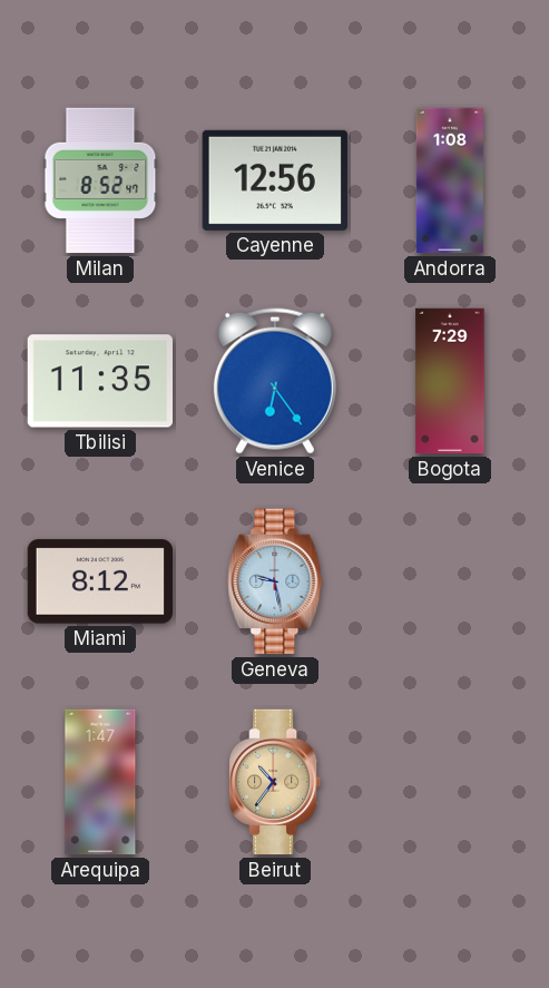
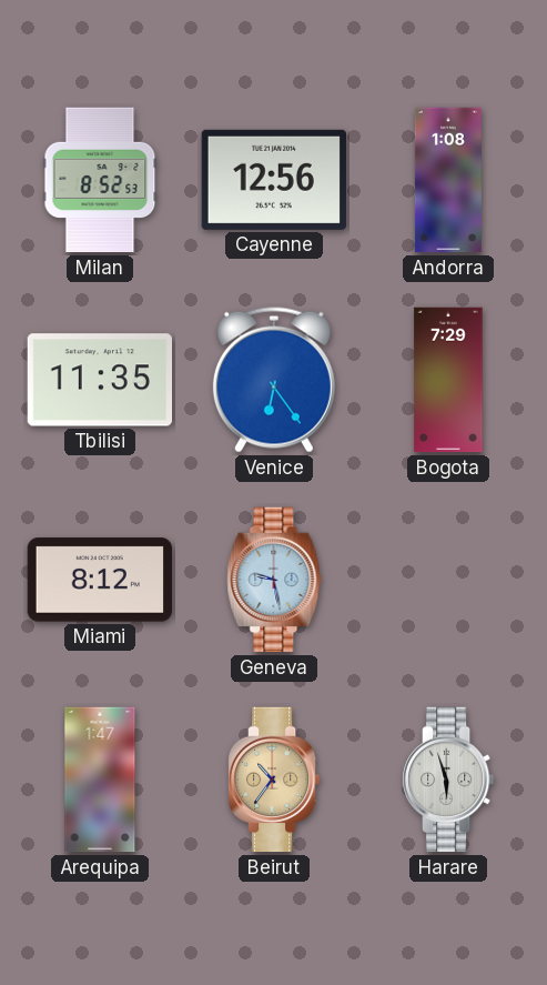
Milan: 8:52:47 -> 8:52:53
Harare: none -> 5:57
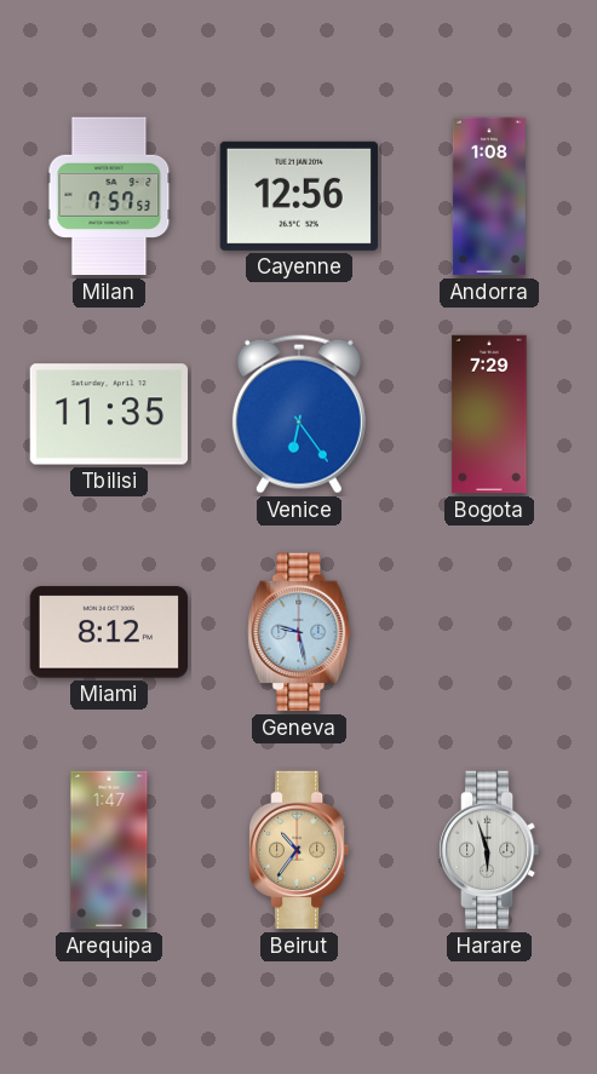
Milan: 8:52 -> 7:57
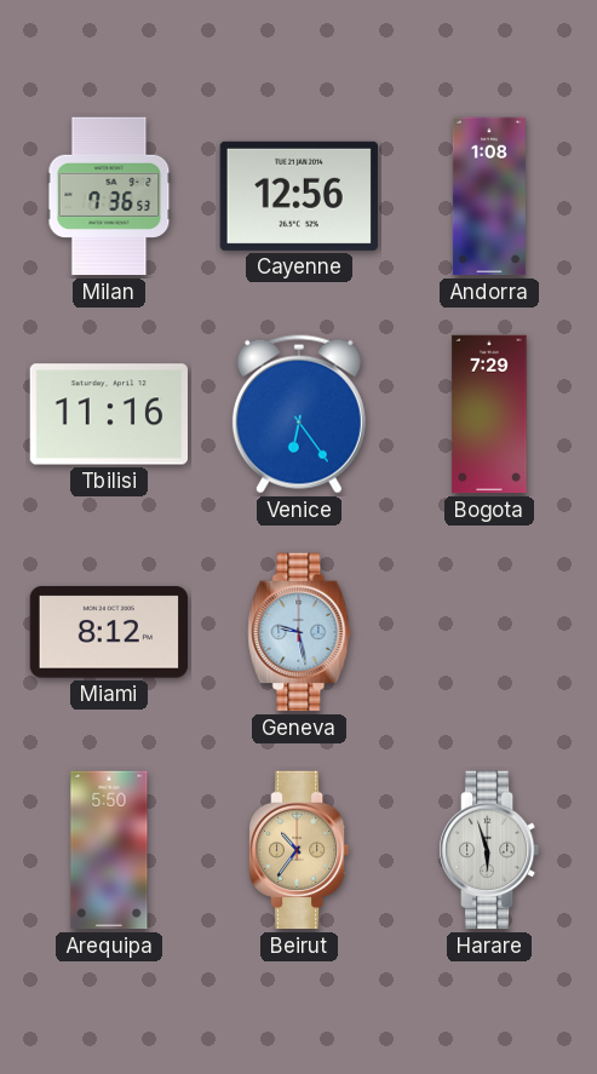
Milan: 7:57 -> 7:36
Tbilisi: 11:35 -> 11:16
Arequipa: 1:47 -> 5:50
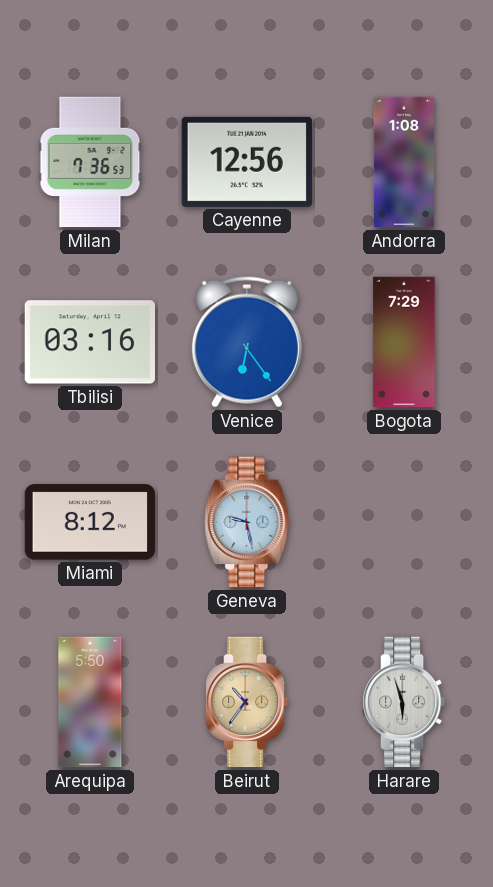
Tbilisi: 11:16 -> 03:16
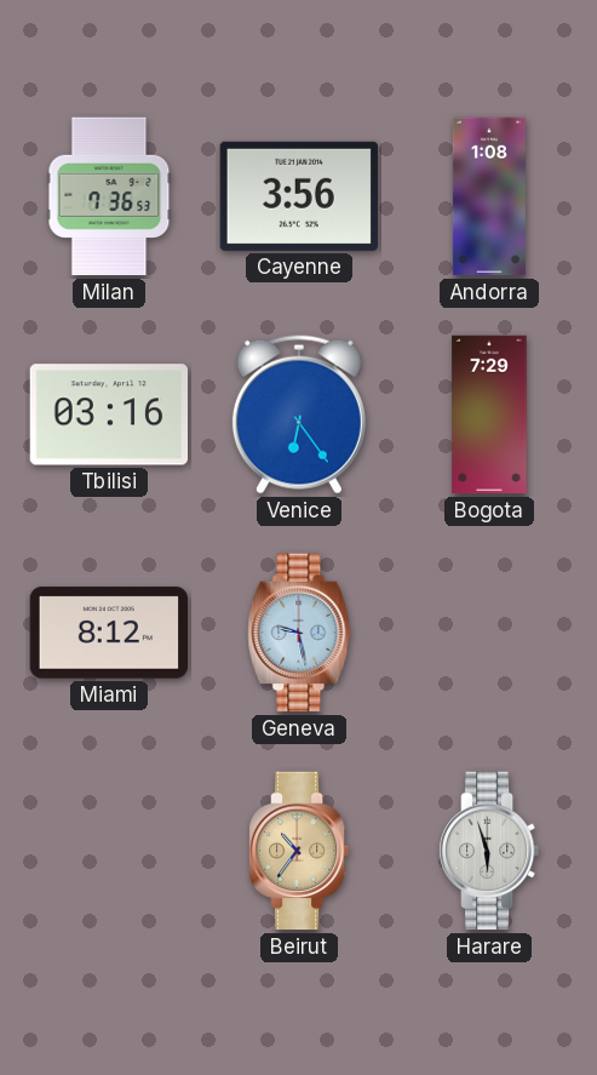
Cayenne: 12:56 -> 3:56
Arequipa: 5:50 -> none
